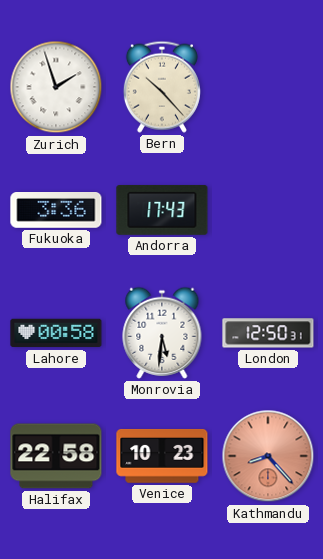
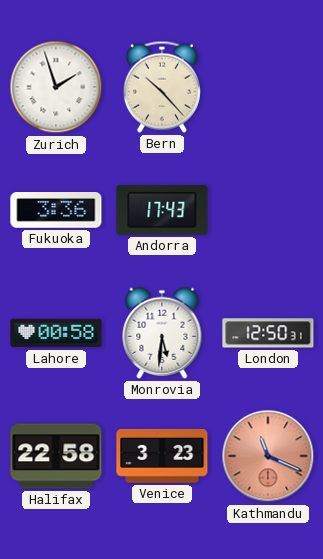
Venice: 10:23 -> 3:23
Kathmandu: 8:23 -> 11:19
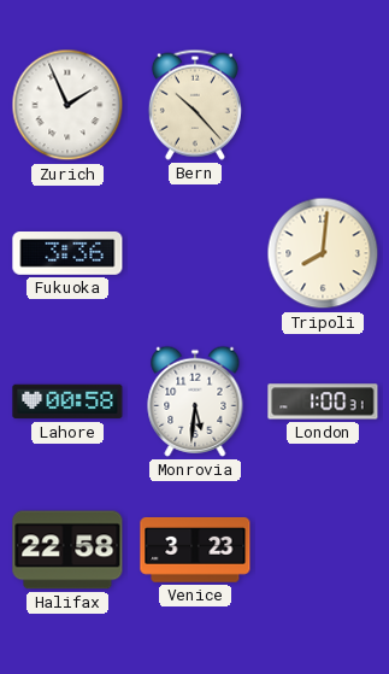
Zurich: 1:57 -> 1:56
Andorra: 17:43 -> none
Tripoli: none -> 8:01
London: 12:50 -> 1:00
Kathmandu: 11:19 -> none
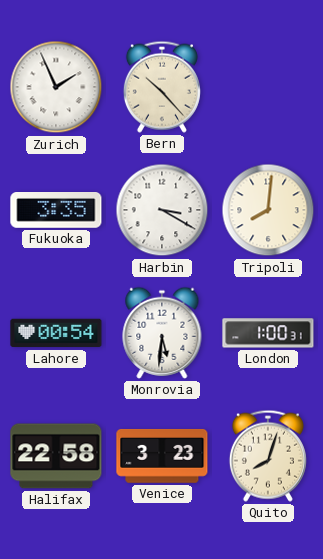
Fukuoka: 3:36 -> 3:35
Harbin: none -> 3:20
Lahore: 00:58 -> 00:54
Quito: none -> 8:03
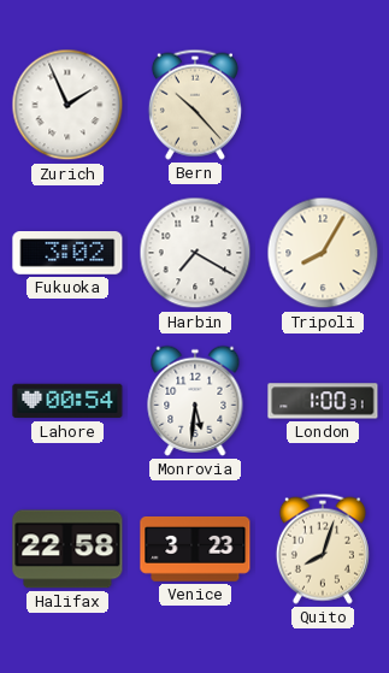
Fukuoka: 3:35 -> 3:02
Harbin: 3:20 -> 7:20
Tripoli: 8:01 -> 8:05
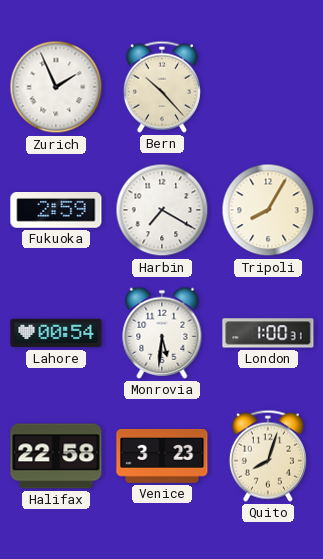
Fukuoka: 3:02 -> 2:59
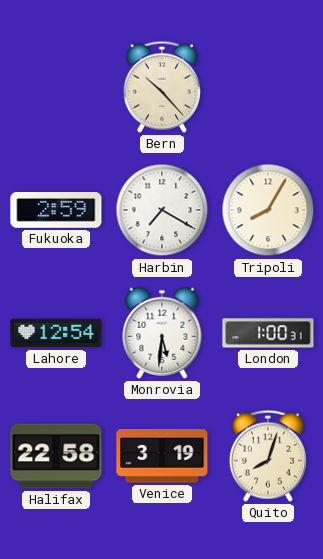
Zurich: 1:56 -> none
Lahore: 00:54 -> 12:54
Venice: 3:23 -> 3:19
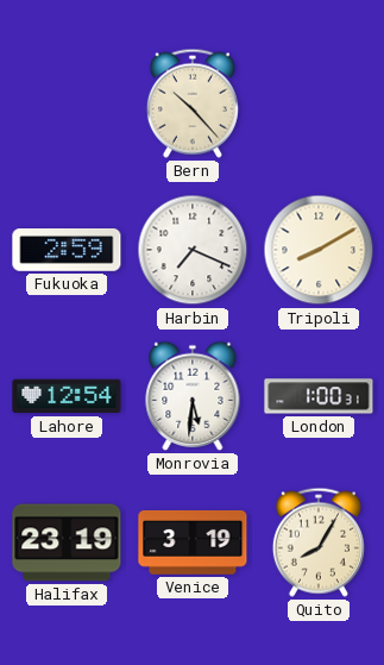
Harbin: 7:20 -> 7:19
Tripoli: 8:05 -> 8:10
Halifax: 22:58 -> 23:19
Quito: 8:03 -> 8:05
